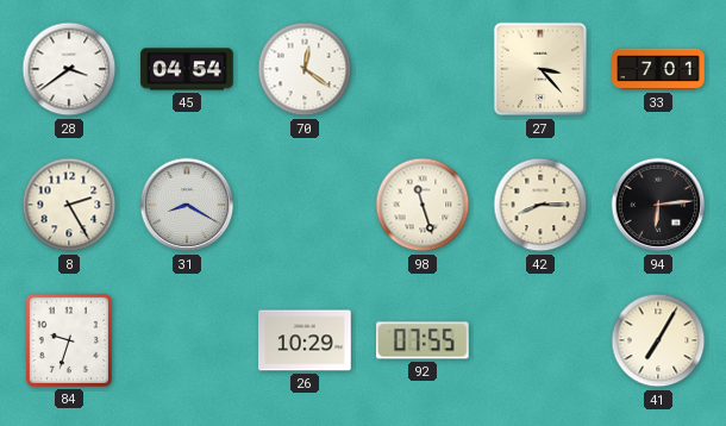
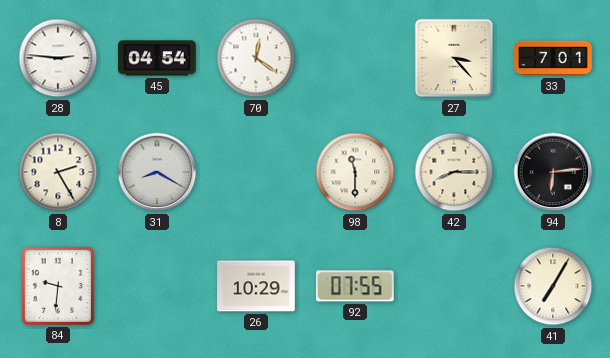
28: 3:39 -> 2:46
98: 11:27 -> 11:30
84: 9:33 -> 9:31
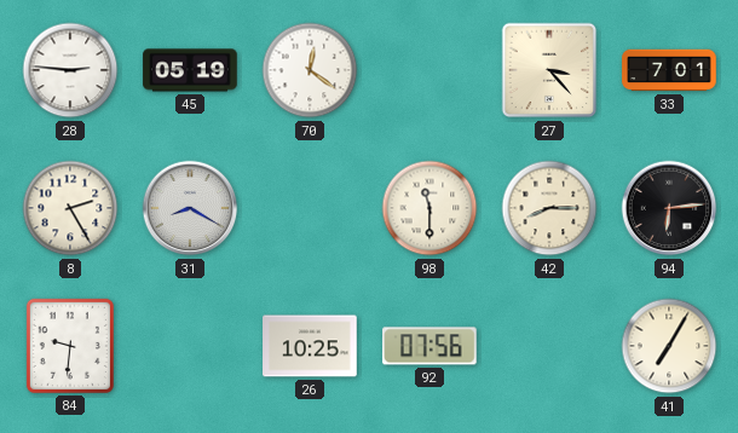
45: 04:54 -> 05:19
26: 10:29 -> 10:25
92: 07:55 -> 07:56
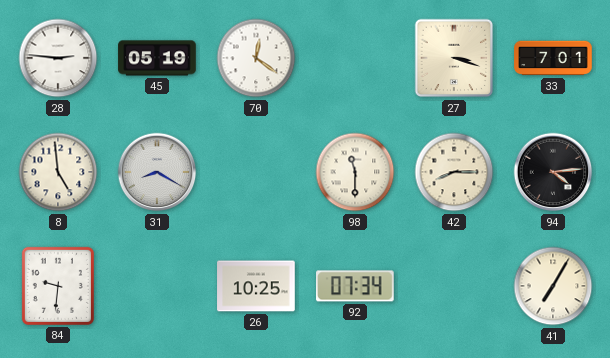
27: 3:23 -> 3:18
8: 2:25 -> 4:59
94: 6:14 -> 4:14
92: 07:56 -> 07:34
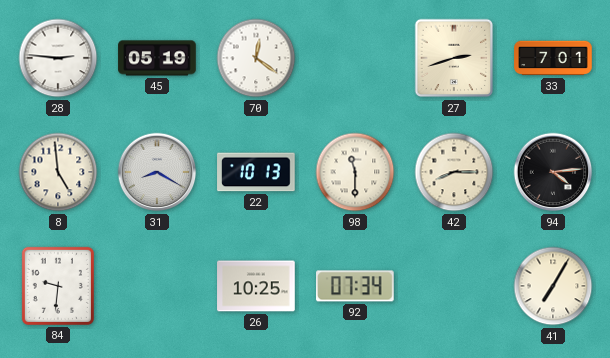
27: 3:18 -> 2:42
22: none -> 10:13
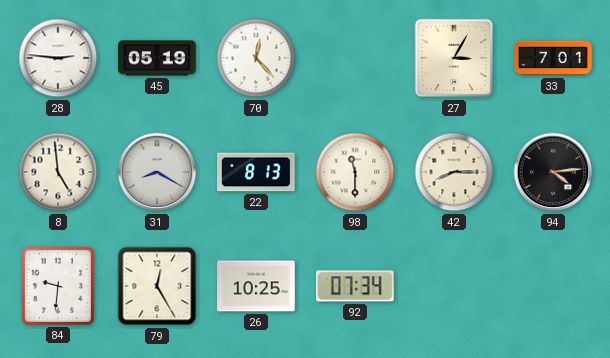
70: 12:21 -> 12:23
27: 2:42 -> 3:05
22: 10:13 -> 8:13
79: none -> 12:25
41: 7:05 -> none
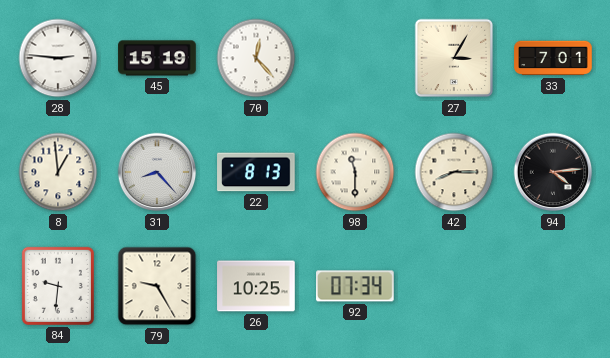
45: 05:19 -> 15:19
8: 4:59 -> 12:59
31: 8:20 -> 8:23
79: 12:25 -> 9:25
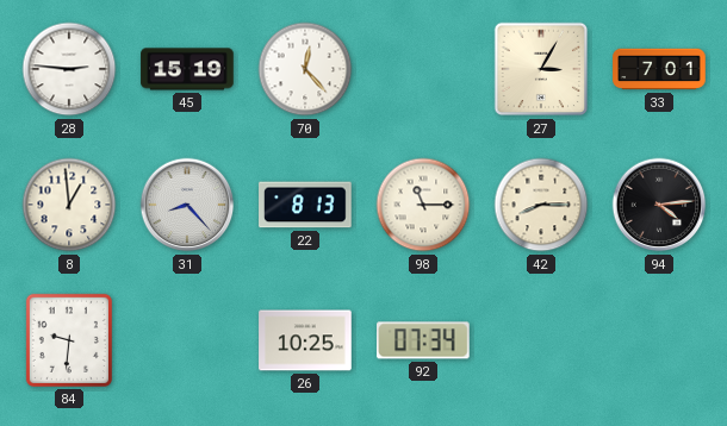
98: 11:30 -> 11:15
79: 9:25 -> none
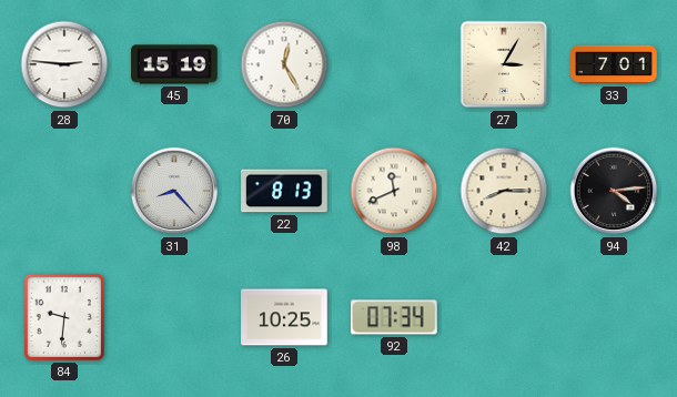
70: 12:23 -> 12:25
8: 12:59 -> none
98: 11:15 -> 11:41
